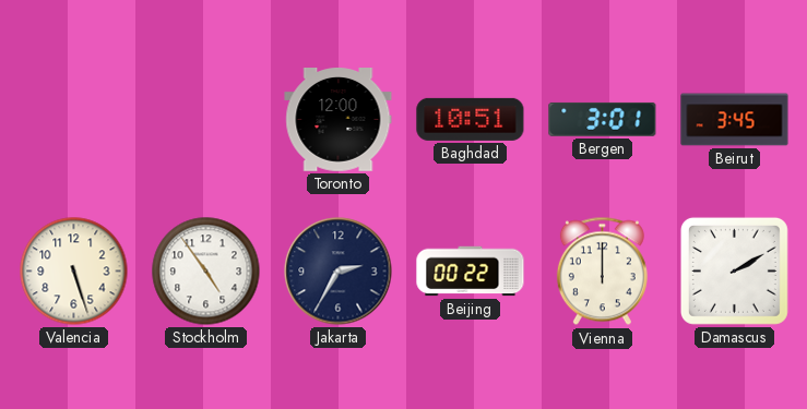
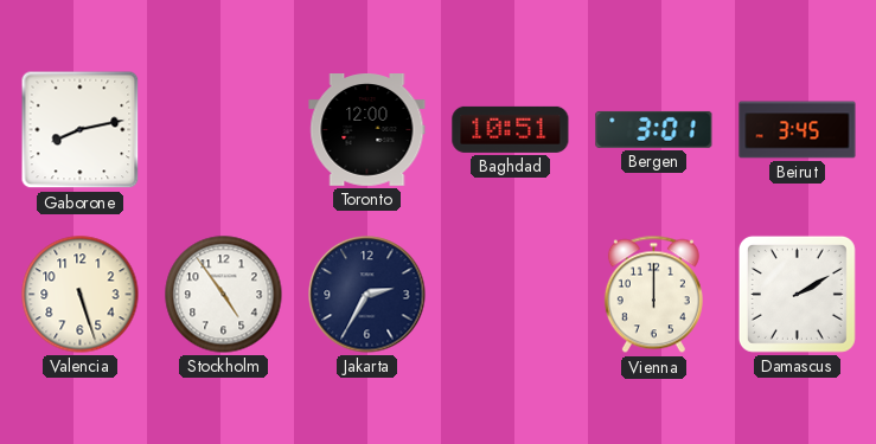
Gaborone: none -> 8:13
Beijing: 00:22 -> none
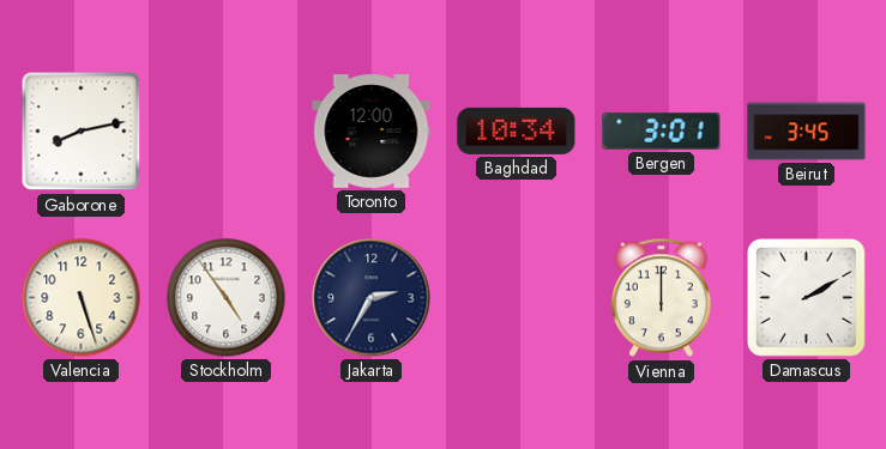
Baghdad: 10:51 -> 10:34
